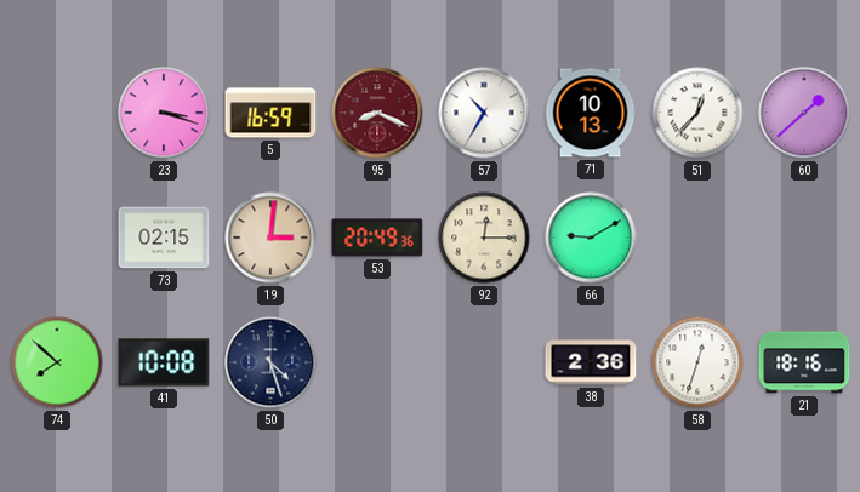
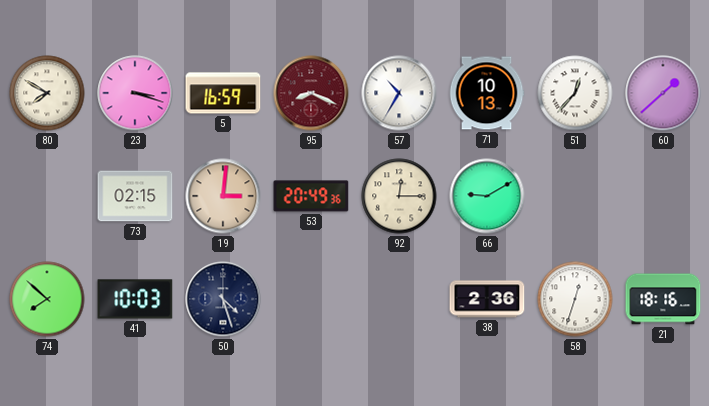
80: none -> 7:50
41: 10:08 -> 10:03
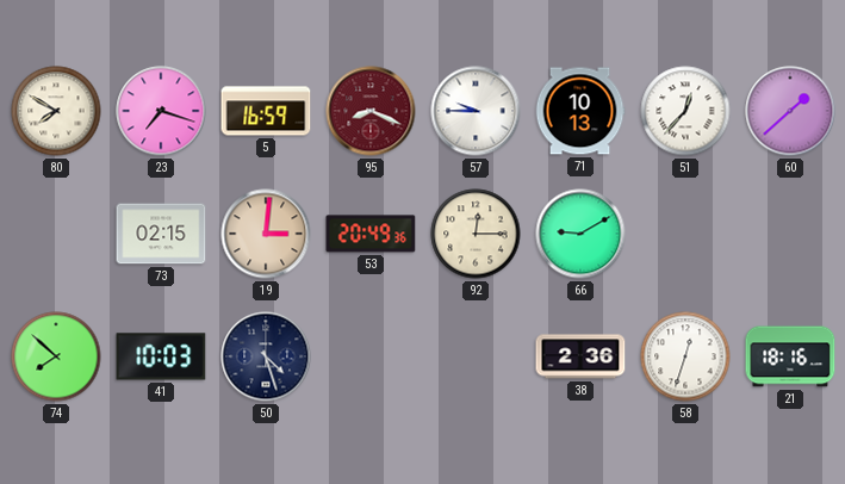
23: 3:18 -> 7:18
57: 10:35 -> 9:45
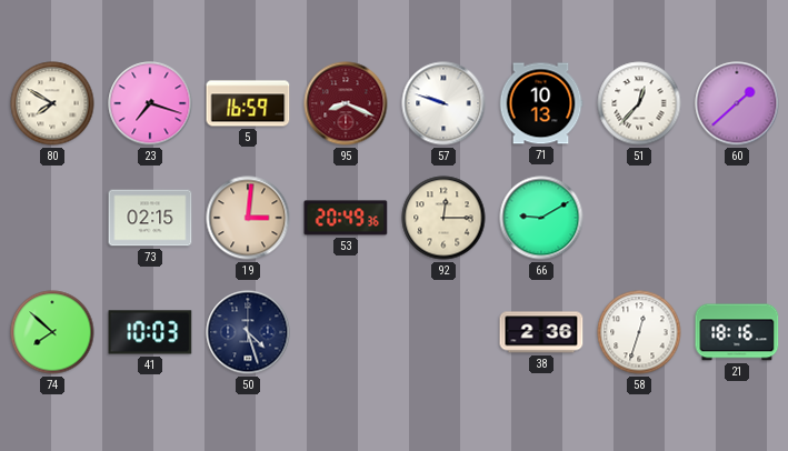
57: 9:45 -> 9:48
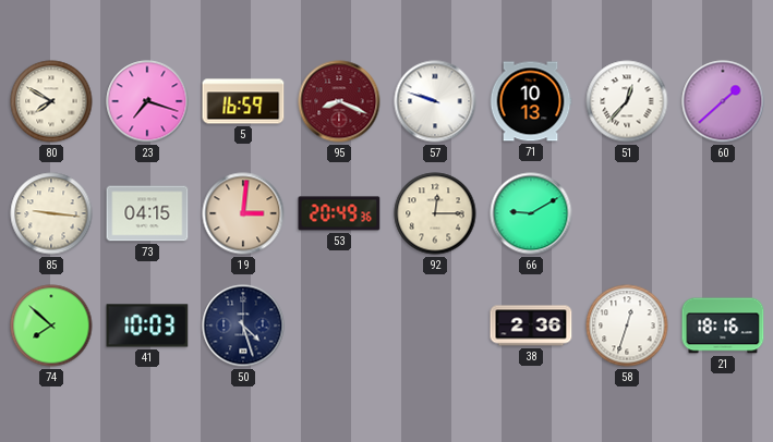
85: none -> 9:16
73: 02:15 -> 04:15
